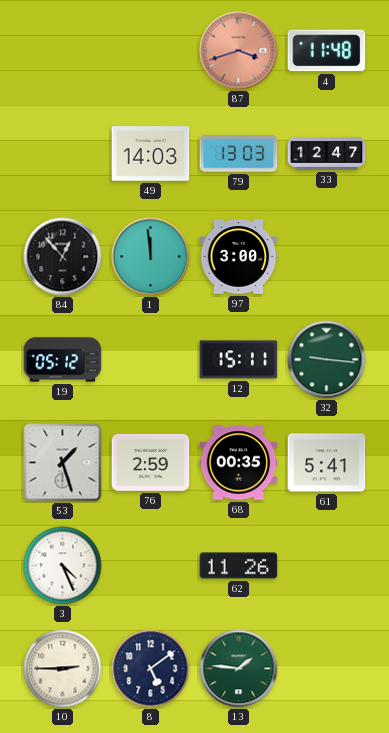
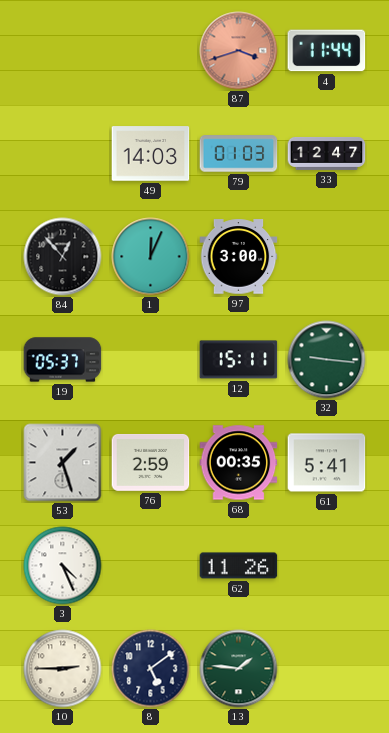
4: 11:48 -> 11:44
79: 13:03 -> 01:03
1: 11:59 -> 12:04
19: 05:12 -> 05:37
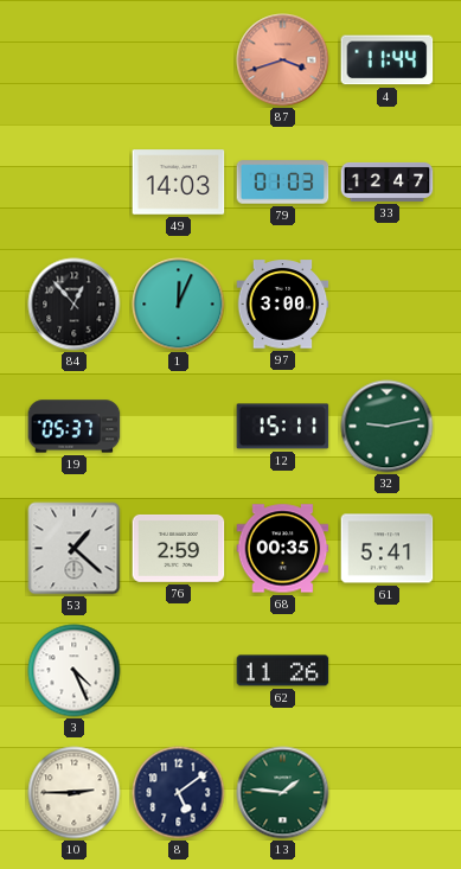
32: 9:16 -> 9:13
53: 1:27 -> 1:22
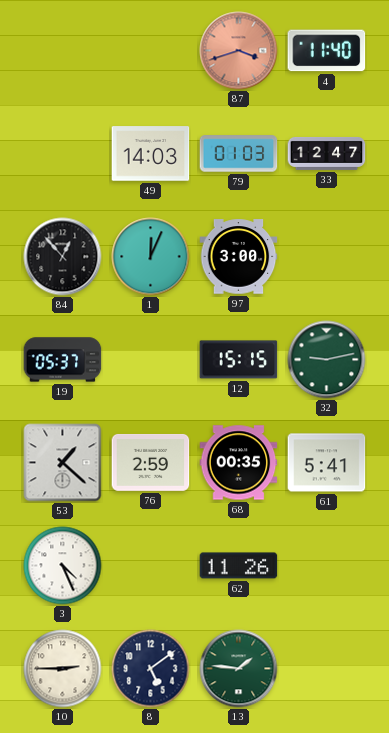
4: 11:44 -> 11:40
12: 15:11 -> 15:15
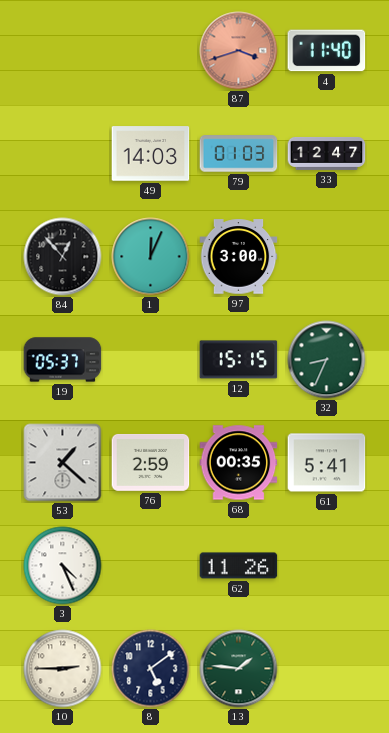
32: 9:13 -> 8:34
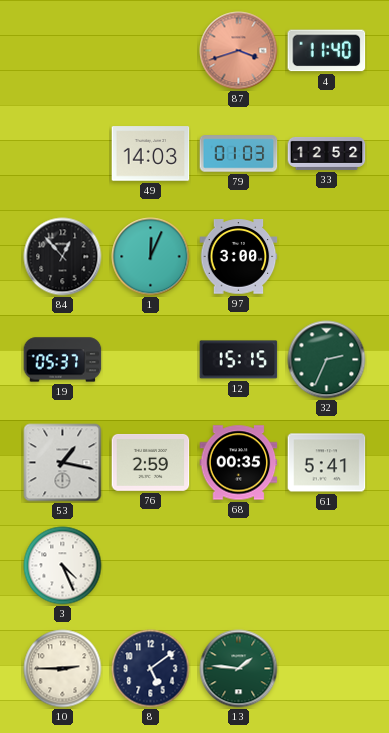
33: 12:47 -> 12:52
32: 8:34 -> 2:34
53: 1:22 -> 1:17
62: 11:26 -> none
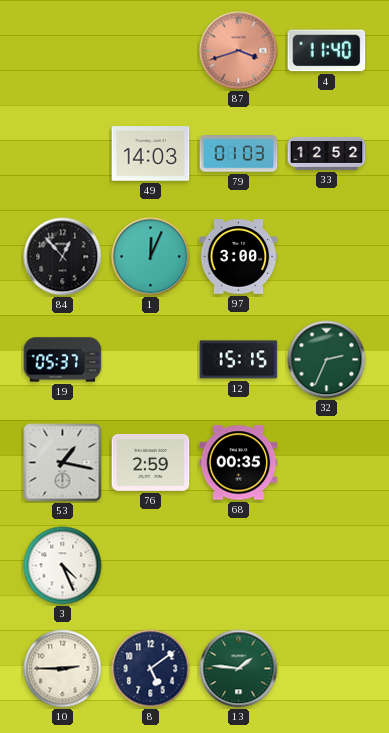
61: 5:41 -> none
